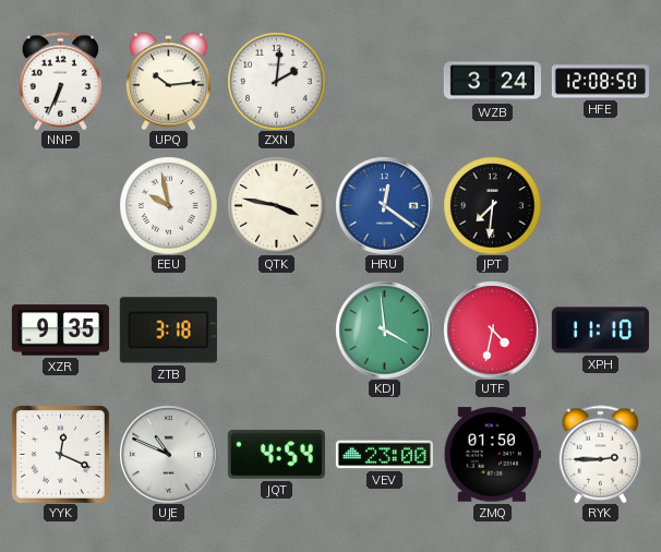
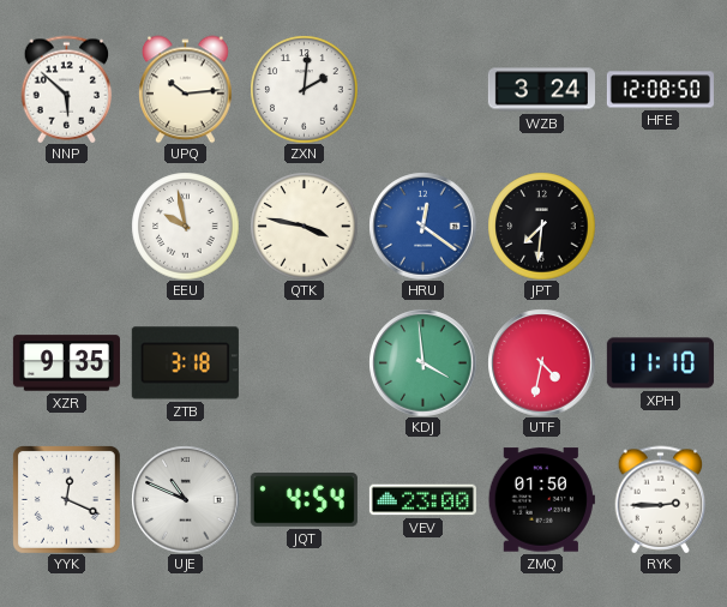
NNP: 6:34 -> 5:52
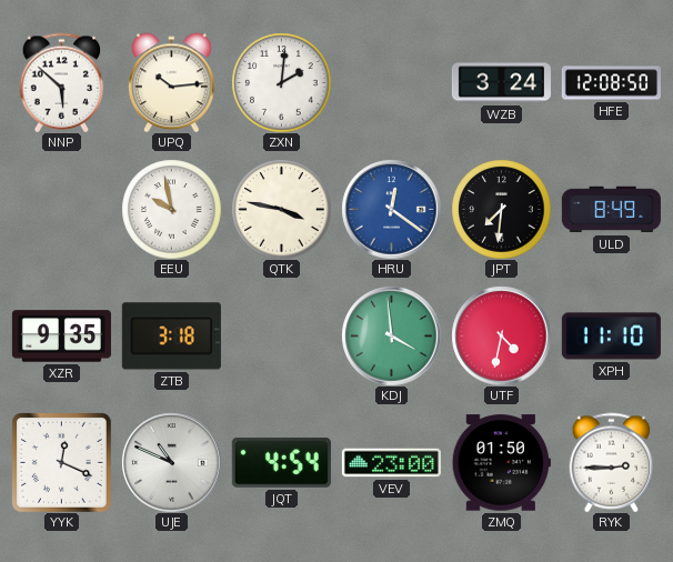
ULD: none -> 8:49
